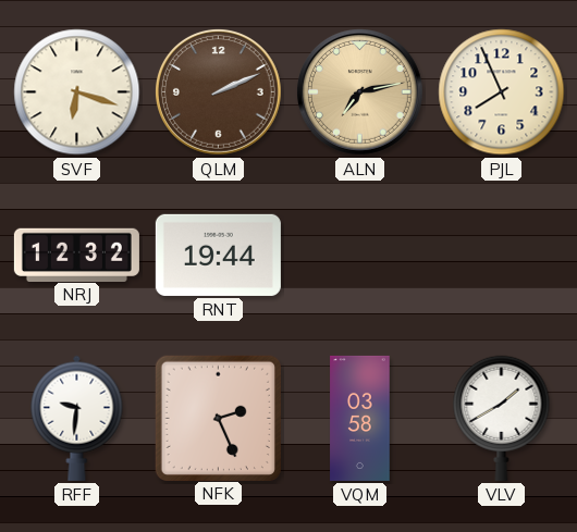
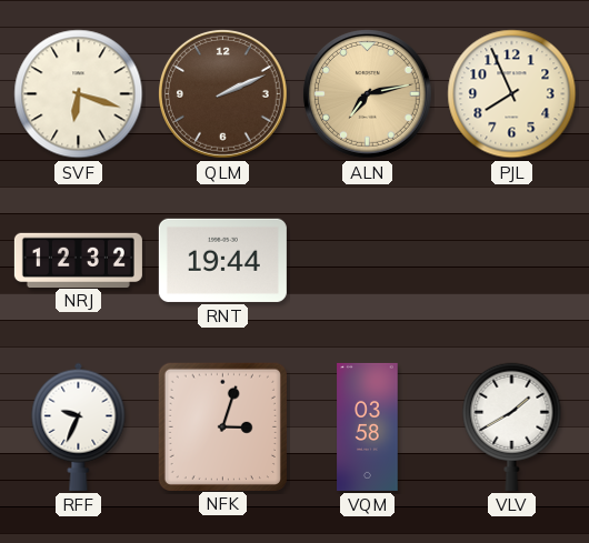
RFF: 9:31 -> 9:34
NFK: 2:26 -> 3:03
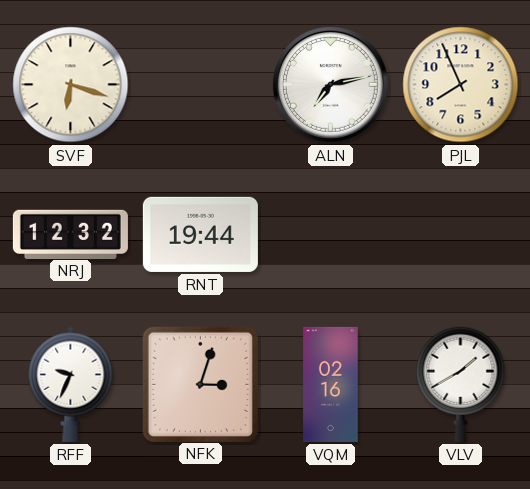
QLM: 2:11 -> none
ALN dial: champagne -> white
VQM: 03:58 -> 02:16
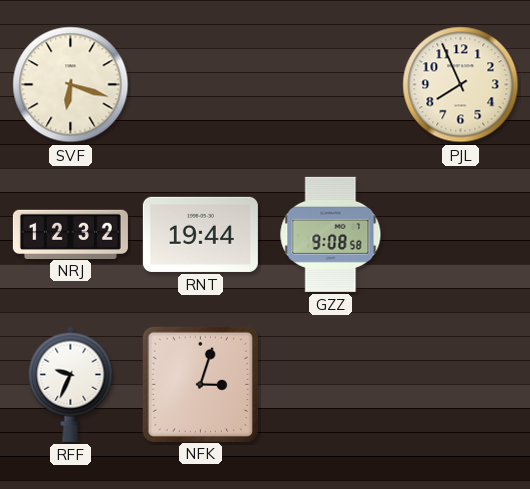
ALN: 7:13 -> none
GZZ: none -> 9:08
VQM: 02:16 -> none
VLV: 1:40 -> none
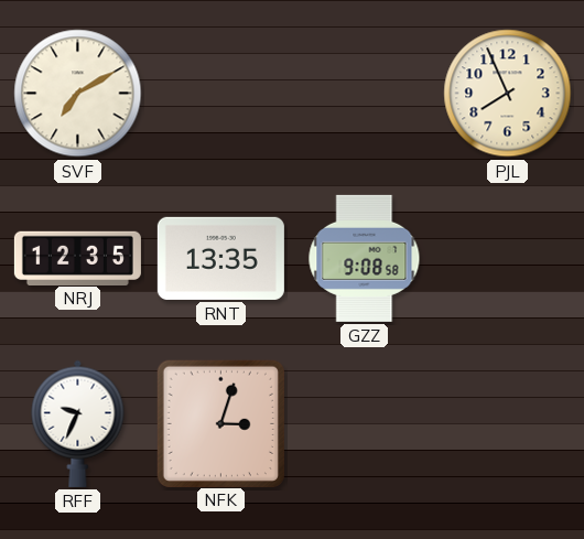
SVF: 6:18 -> 7:10
NRJ: 12:32 -> 12:35
RNT: 19:44 -> 13:35
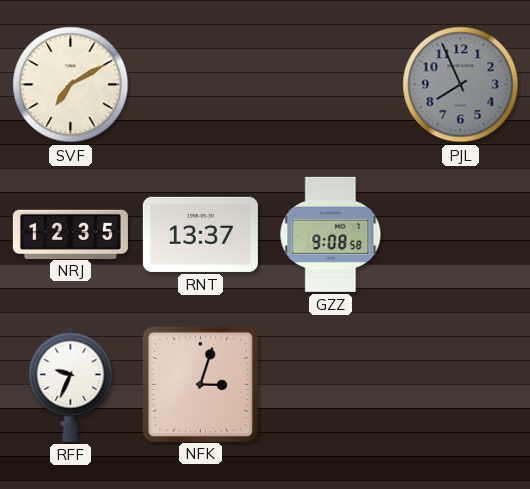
PJL dial: cream -> grey
RNT: 13:35 -> 13:37
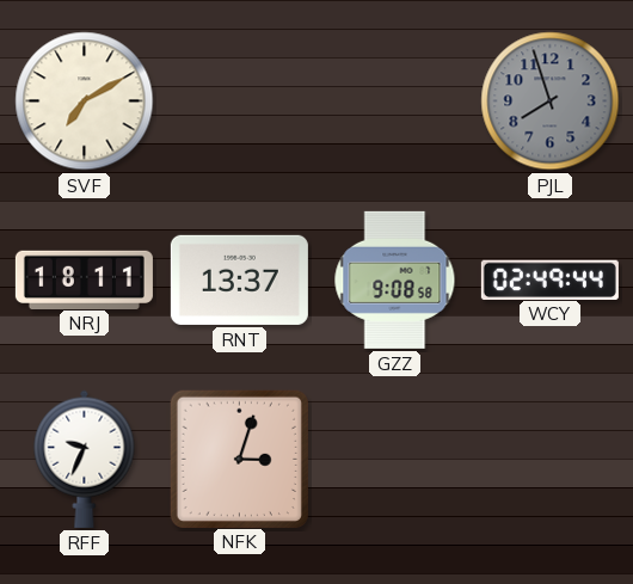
PJL: 7:56 -> 7:57
NRJ: 12:35 -> 18:11
WCY: none -> 02:49
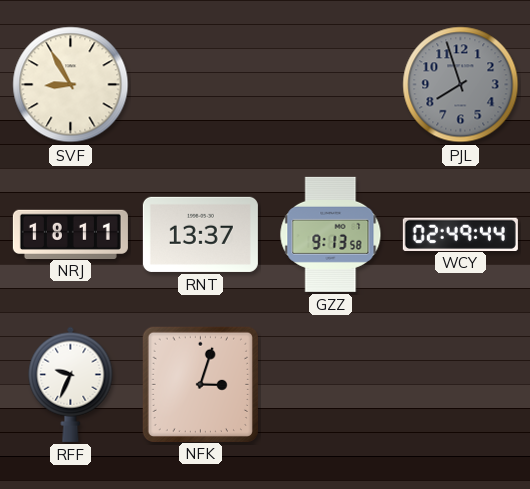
SVF: 7:10 -> 8:55
GZZ: 9:08 -> 9:13
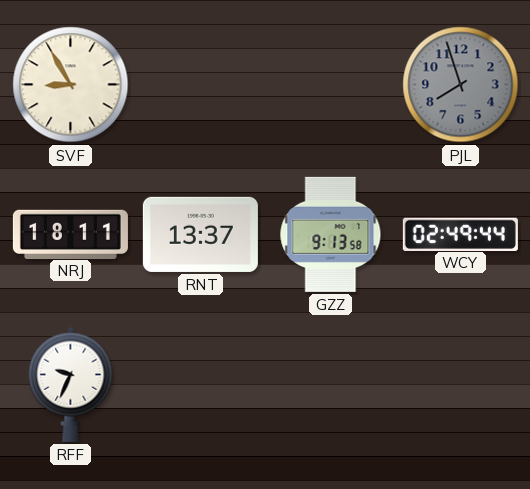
NFK: 3:03 -> none
